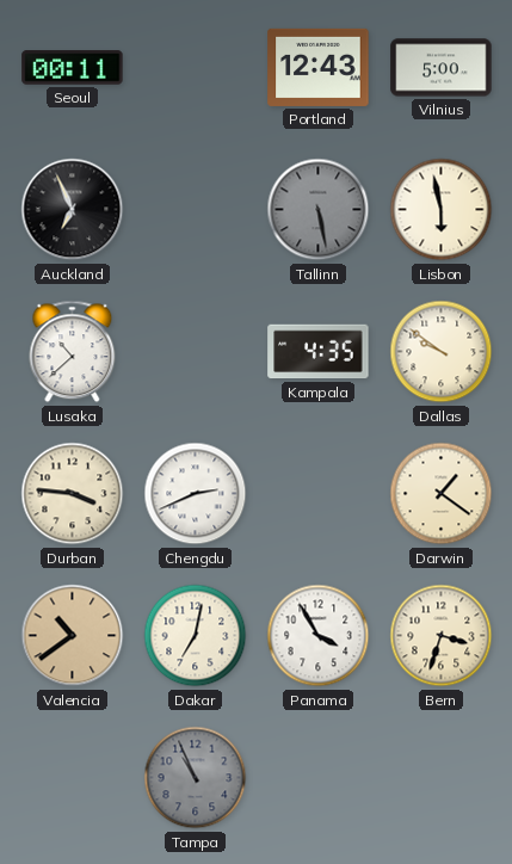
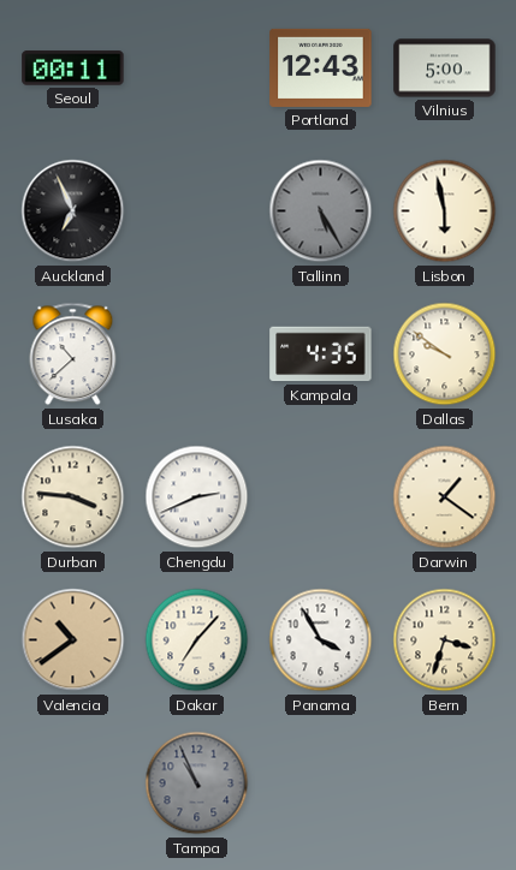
Tallinn: 5:28 -> 5:25
Dakar: 7:02 -> 7:07
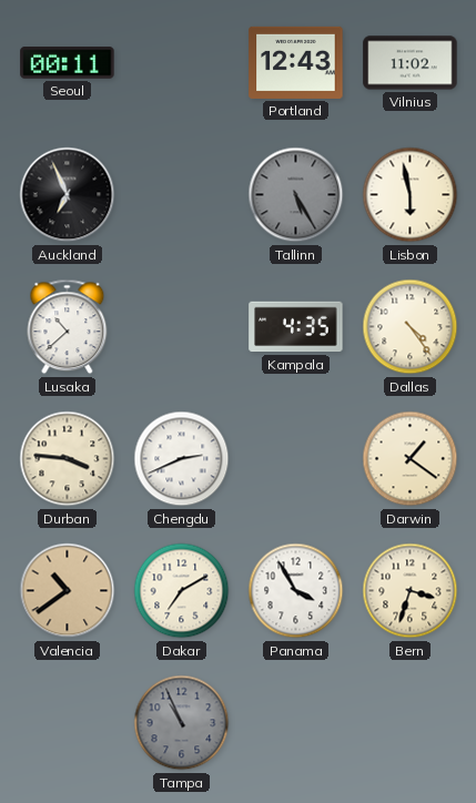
Vilnius: 5:00 -> 11:02
Dallas: 9:51 -> 4:24
Dakar: 7:07 -> 7:10
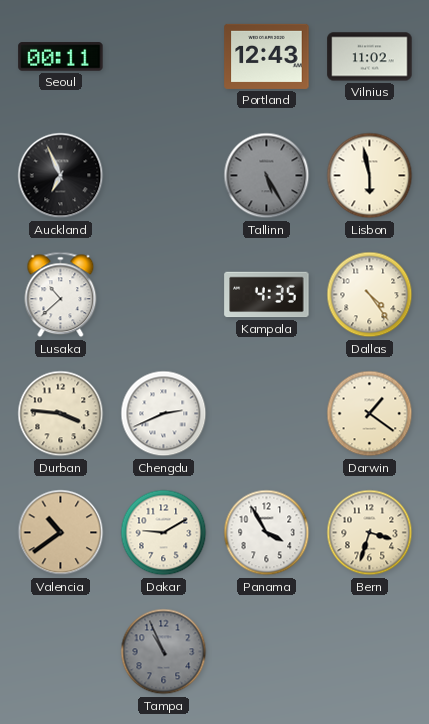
Dakar: 7:10 -> 9:10
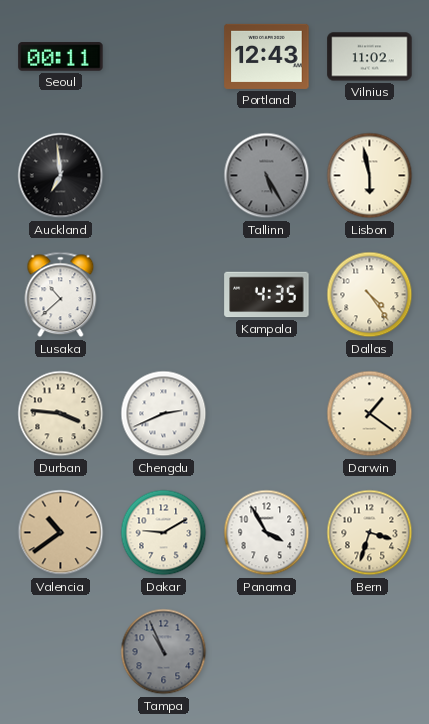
Auckland: 6:56 -> 6:59
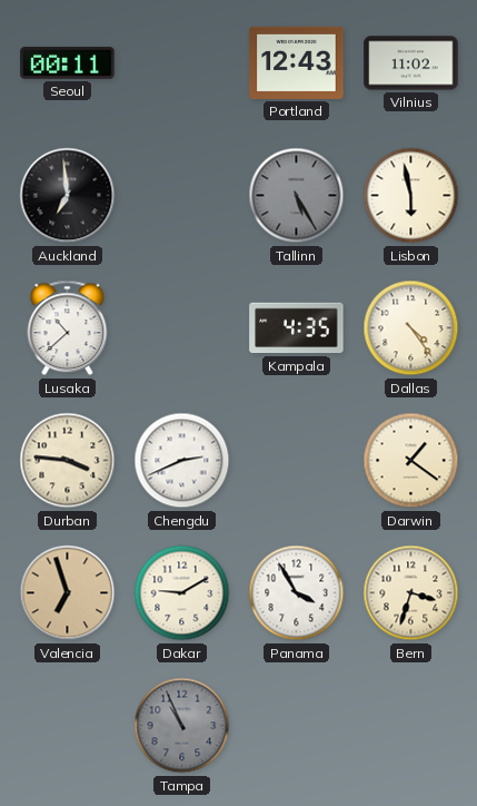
Valencia: 10:39 -> 6:57
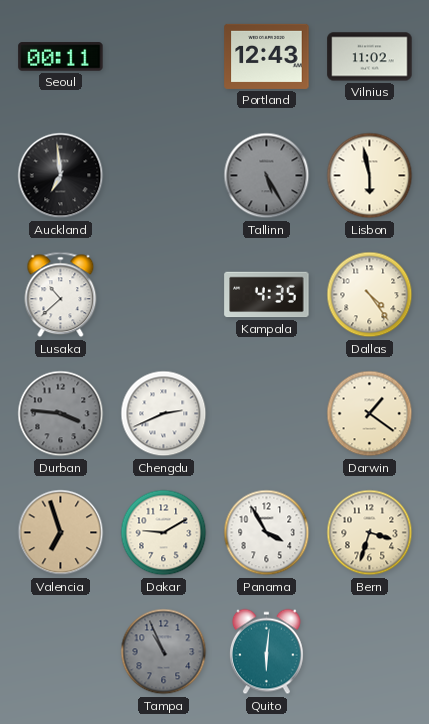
Durban dial: cream -> grey
Quito: none -> 6:01
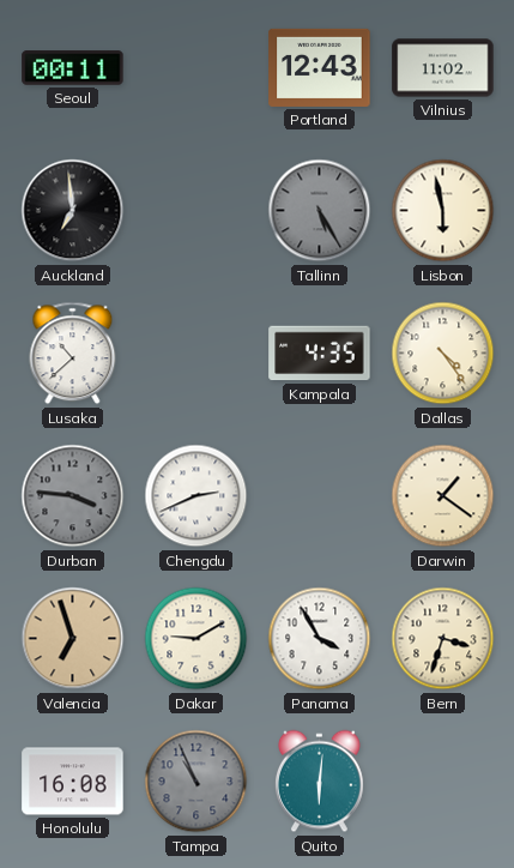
Honolulu: none -> 16:08
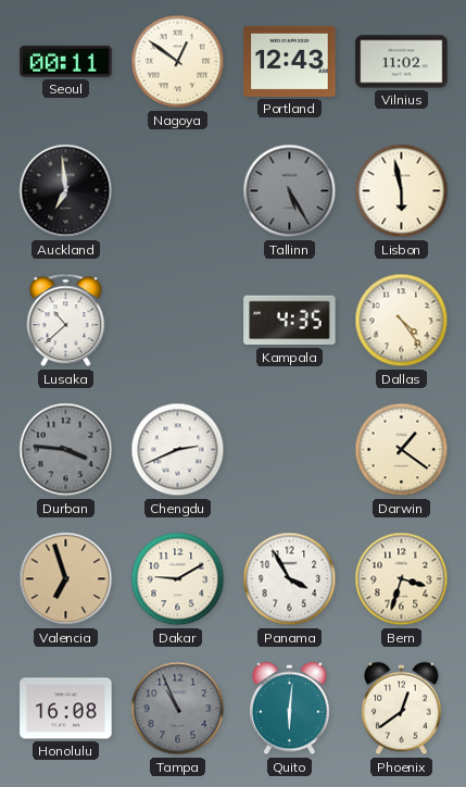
Nagoya: none -> 12:51
Phoenix: none -> 12:39
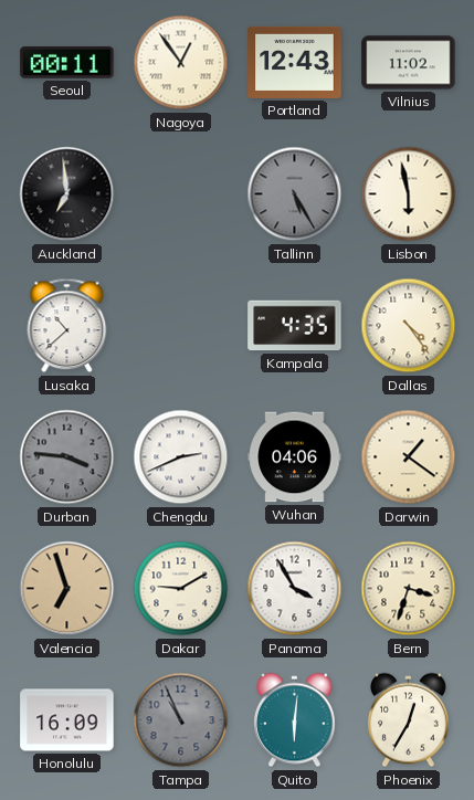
Nagoya: 12:51 -> 12:54
Wuhan: none -> 04:06
Honolulu: 16:08 -> 16:09
Phoenix: 12:39 -> 12:35
